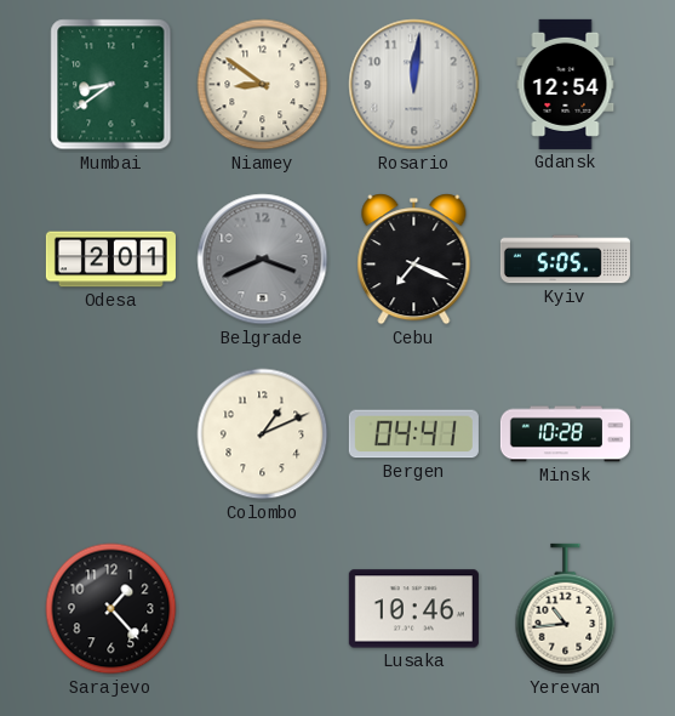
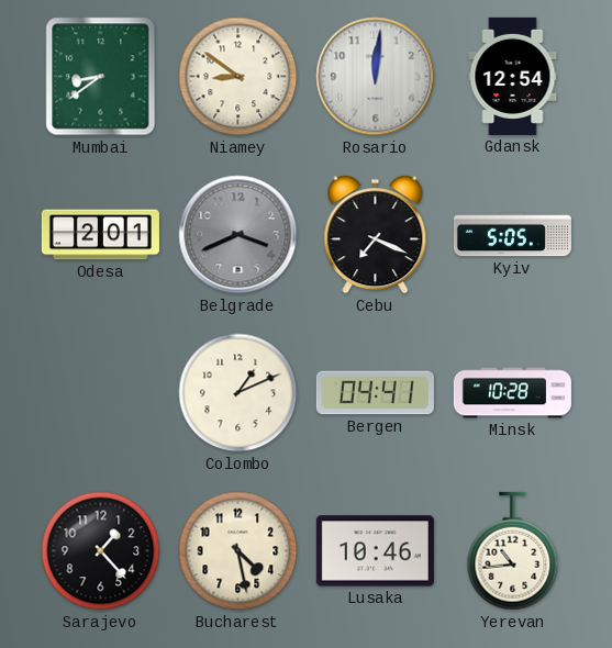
Bucharest: none -> 4:28
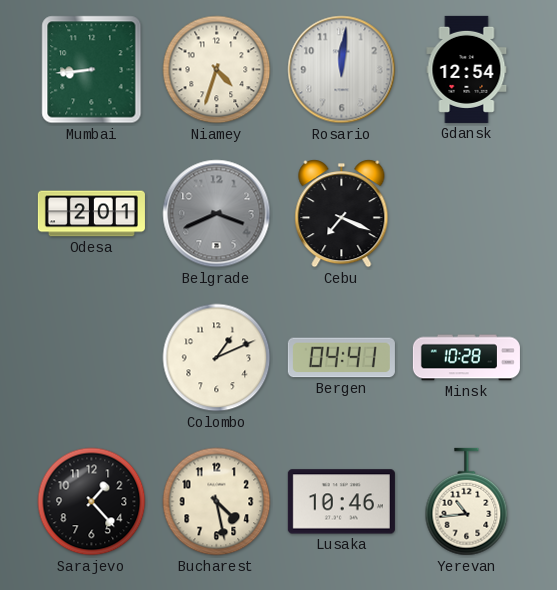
Mumbai: 8:39 -> 8:44
Niamey: 8:51 -> 4:33
Kyiv: 5:05 -> none
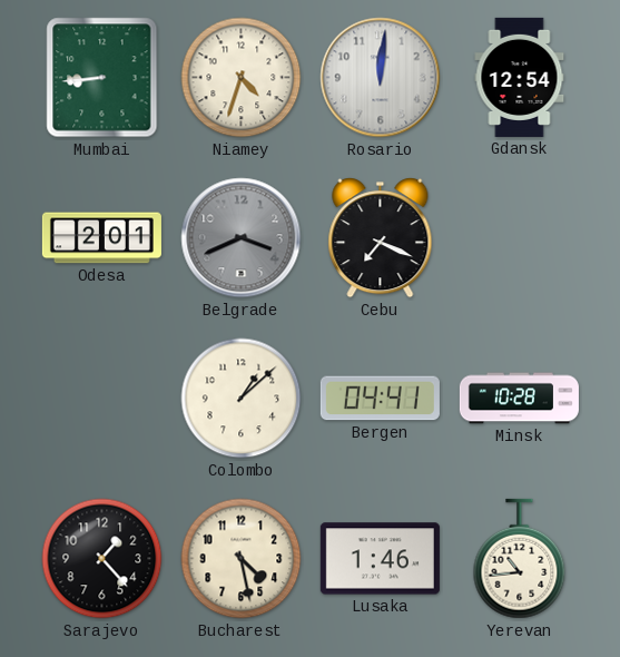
Colombo: 1:11 -> 1:08
Lusaka: 10:46 -> 1:46
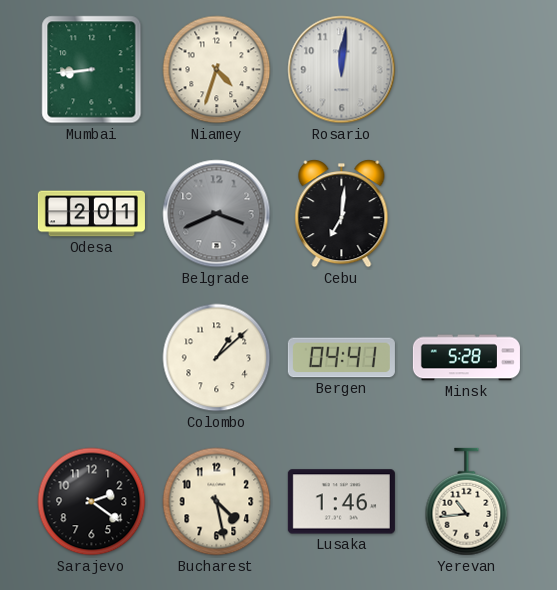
Gdansk: 12:54 -> none
Cebu: 7:19 -> 7:01
Minsk: 10:28 -> 5:28
Sarajevo: 1:23 -> 2:21
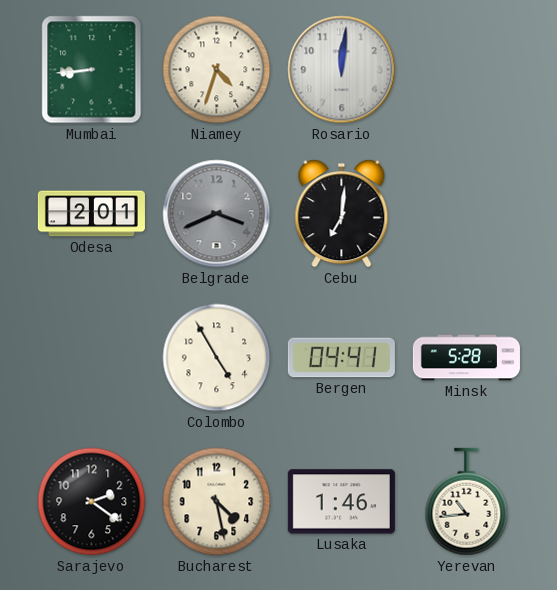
Colombo: 1:08 -> 4:55
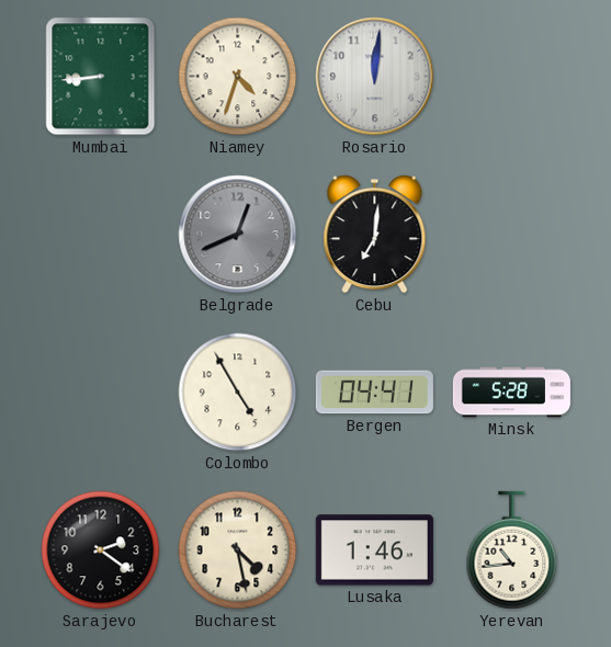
Odesa: 2:01 -> none
Belgrade: 3:41 -> 12:41
